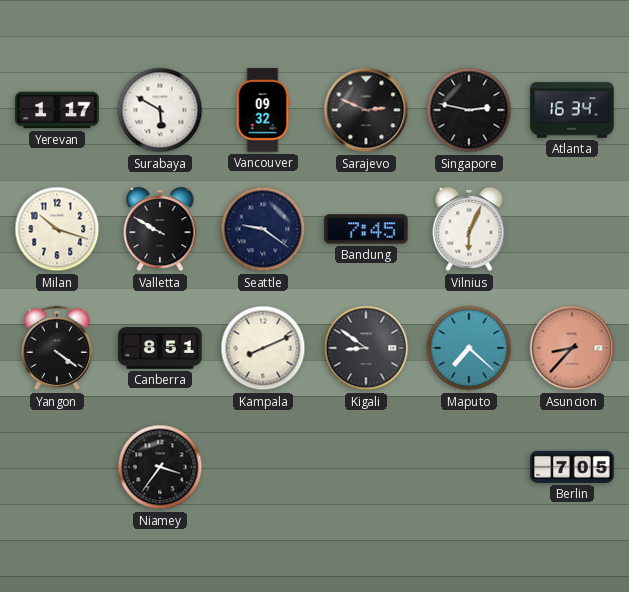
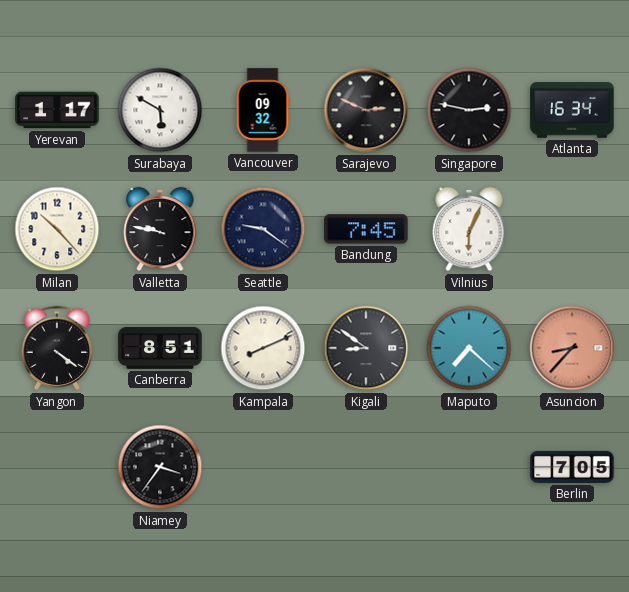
Milan: 10:18 -> 10:23
Valletta: 9:50 -> 9:47
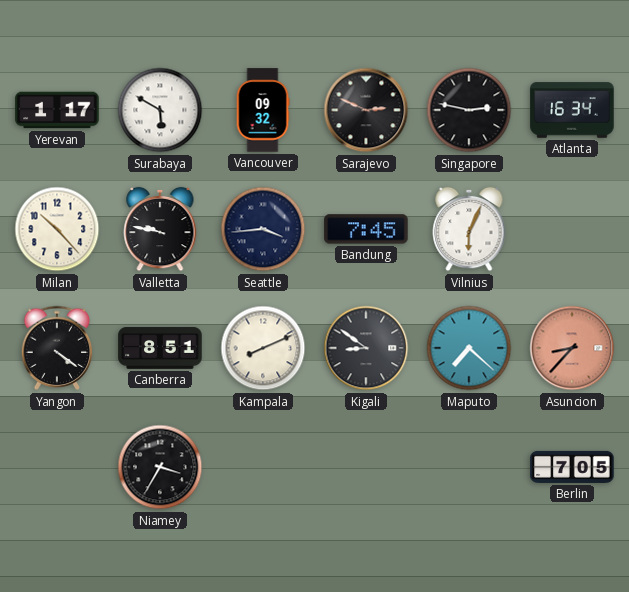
Seattle: 9:21 -> 3:44
Niamey: 3:36 -> 3:35
